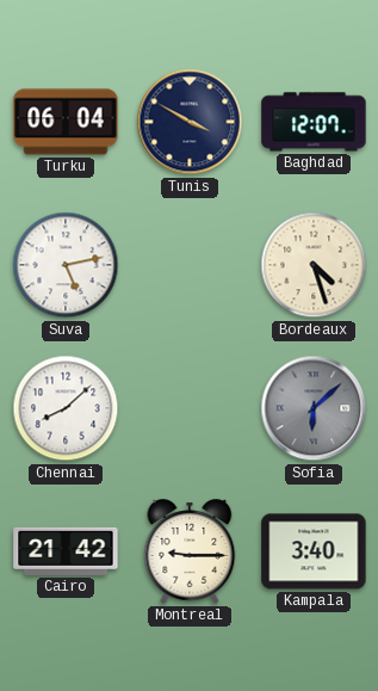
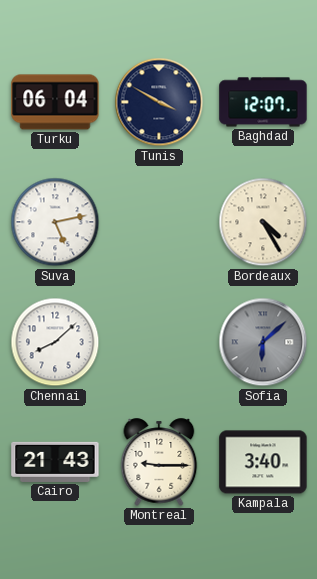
Bordeaux: 4:27 -> 4:25
Cairo: 21:42 -> 21:43
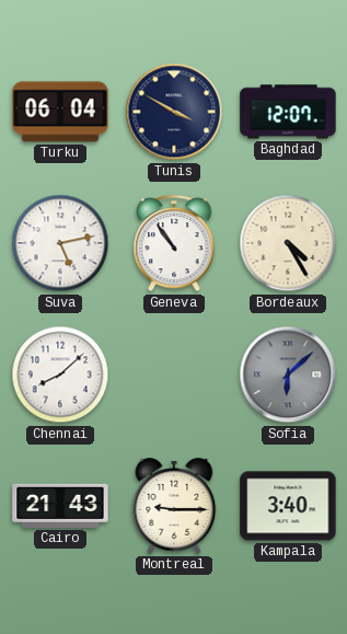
Geneva: none -> 10:54
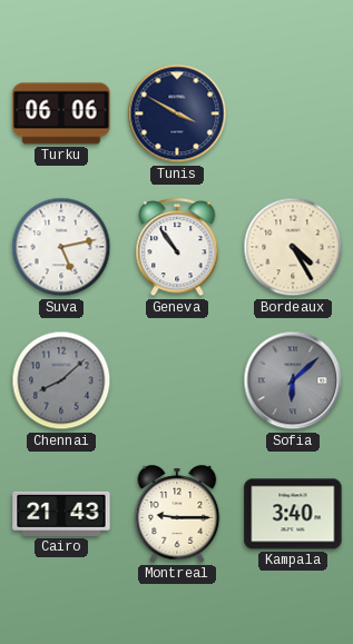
Turku: 06:04 -> 06:06
Baghdad: 12:07 -> none
Chennai dial: white -> grey
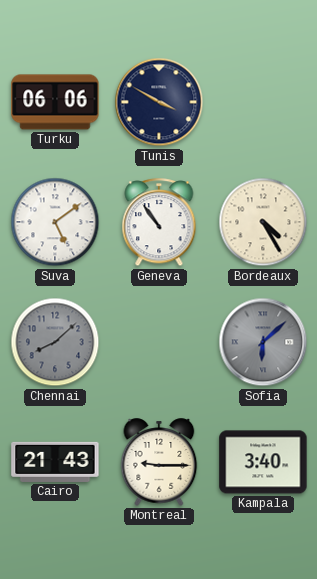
Suva: 5:13 -> 5:09
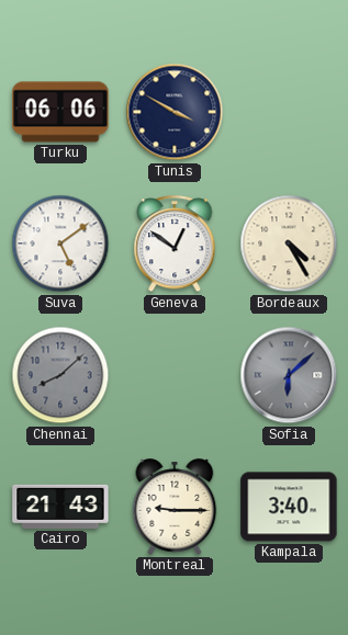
Geneva: 10:54 -> 12:51
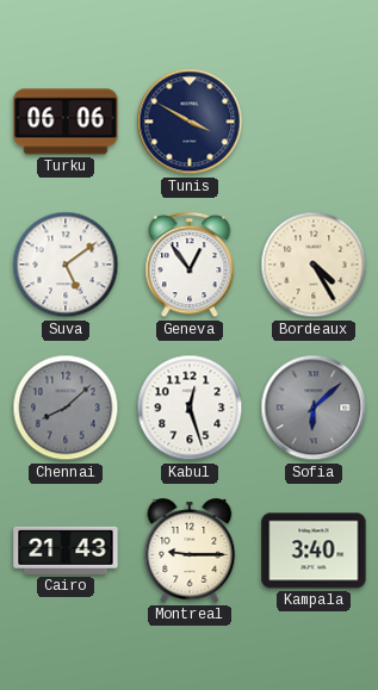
Geneva: 12:51 -> 12:54
Kabul: none -> 12:27
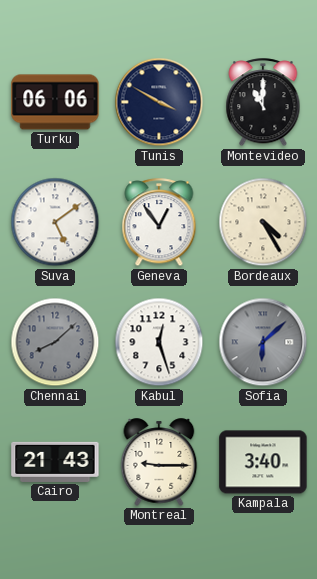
Montevideo: none -> 11:00
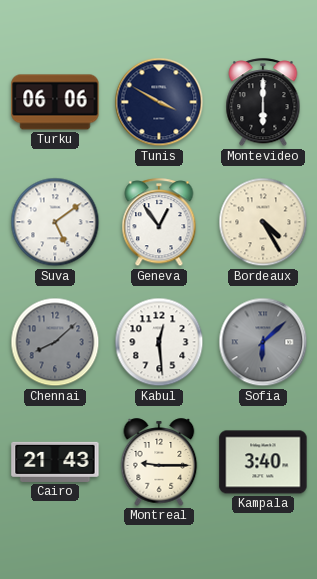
Montevideo: 11:00 -> 6:00
Kabul: 12:27 -> 12:29
